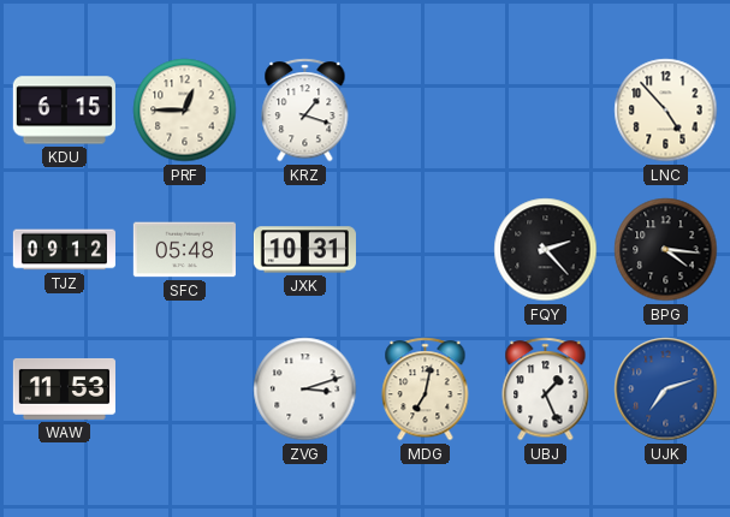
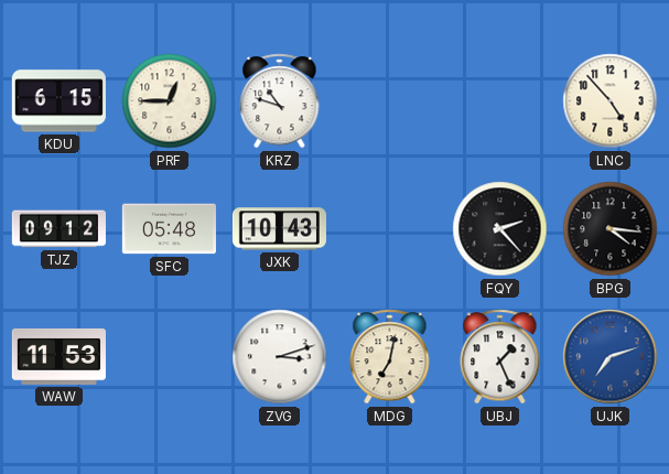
KRZ: 1:18 -> 10:48
JXK: 10:31 -> 10:43
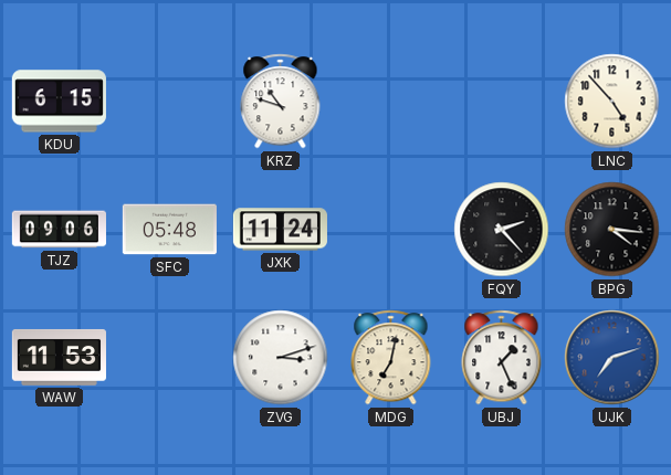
PRF: 12:45 -> none
TJZ: 09:12 -> 09:06
JXK: 10:43 -> 11:24
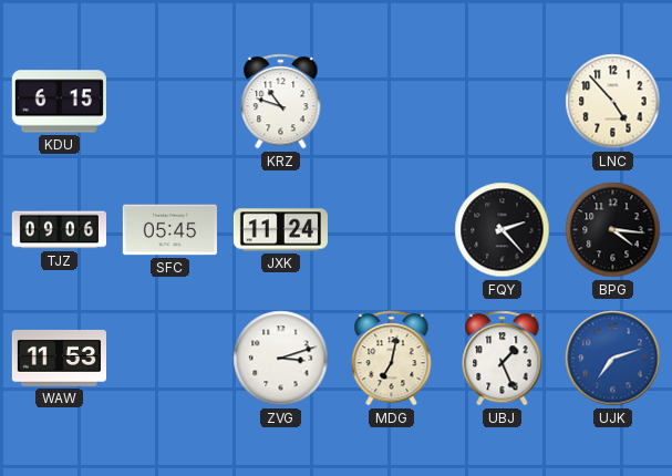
SFC: 05:48 -> 05:45
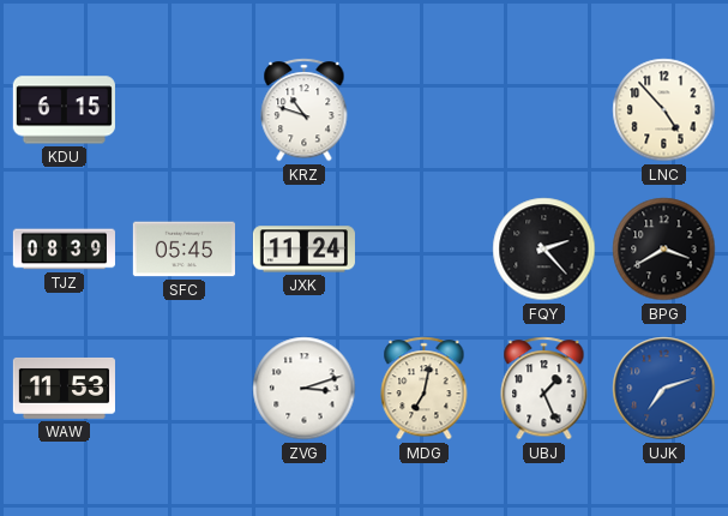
TJZ: 09:06 -> 08:39
BPG: 4:16 -> 3:40
